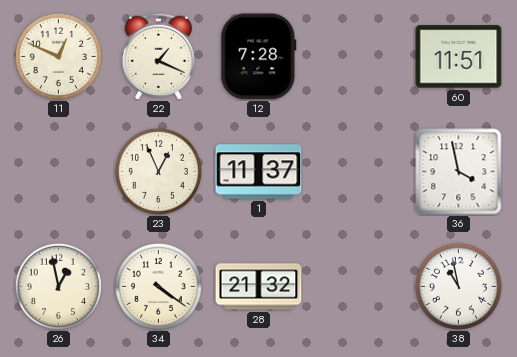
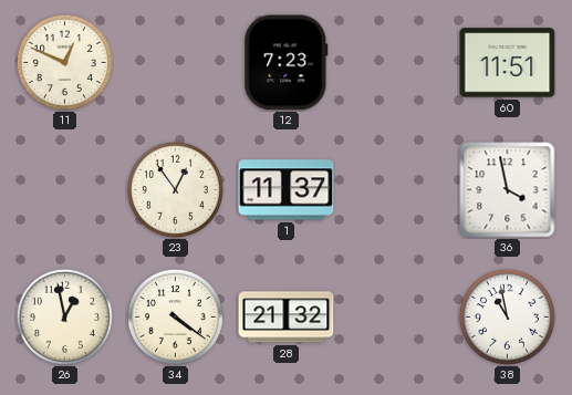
22: 1:19 -> none
12: 7:28 -> 7:23
23: 12:56 -> 12:54
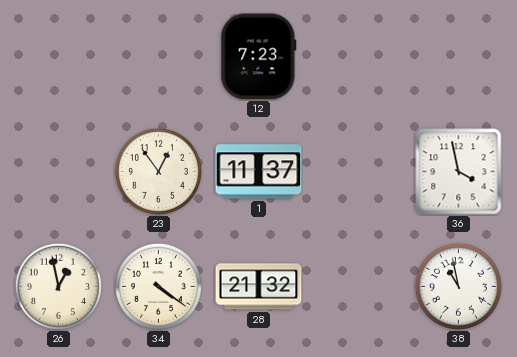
11: 12:49 -> none
60: 11:51 -> none
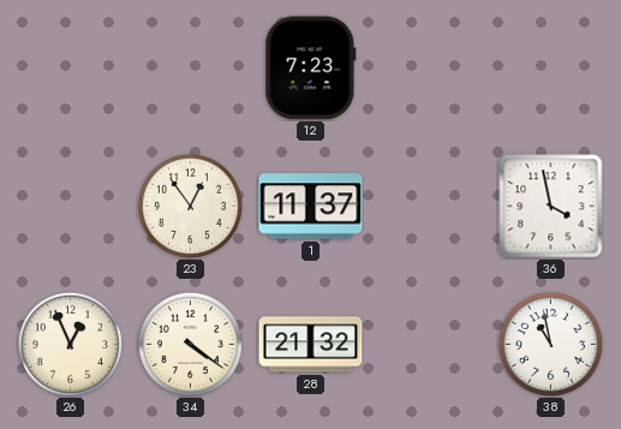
26: 12:58 -> 12:56
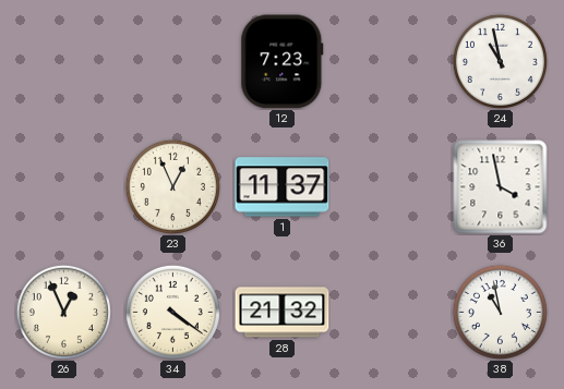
24: none -> 10:58
23: 12:54 -> 12:56
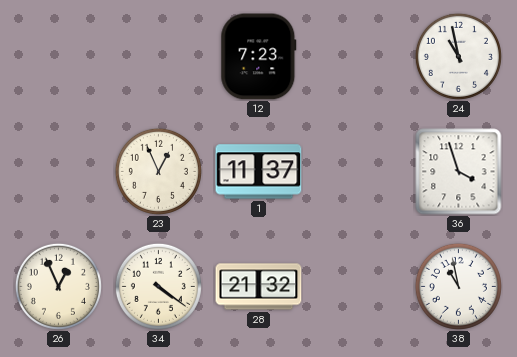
36: 3:58 -> 3:57
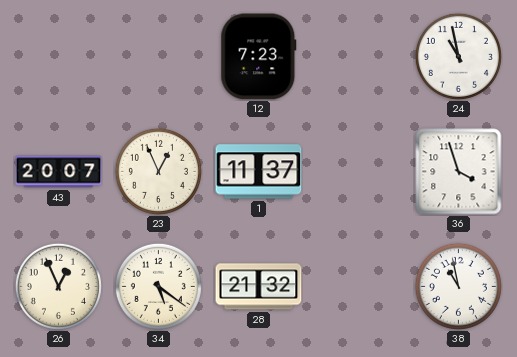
43: none -> 20:07
34: 4:21 -> 5:21
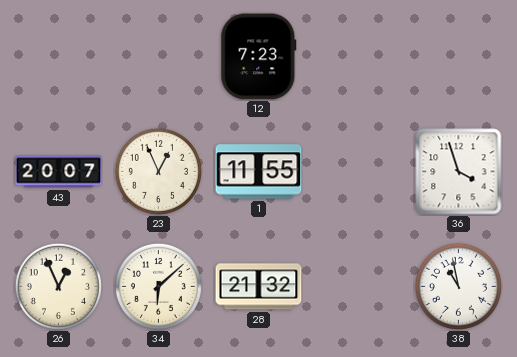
24: 10:58 -> none
1: 11:37 -> 11:55
34: 5:21 -> 6:08
